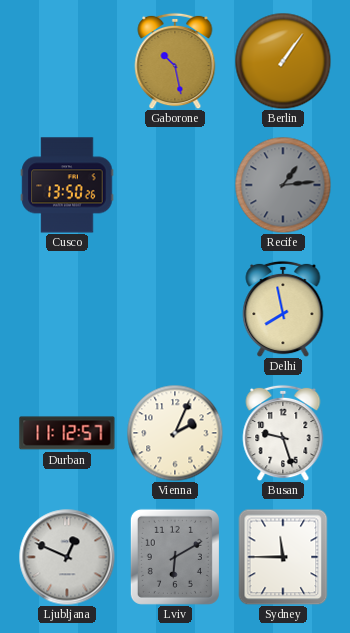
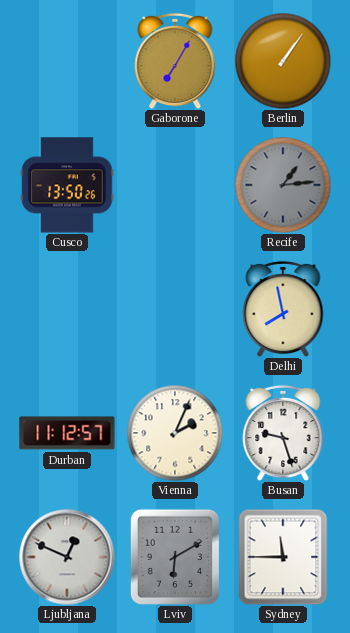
Gaborone: 10:28 -> 7:05
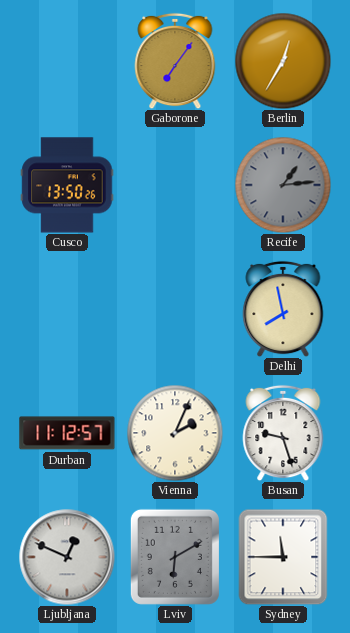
Gaborone: 7:05 -> 7:06
Berlin: 1:06 -> 12:35
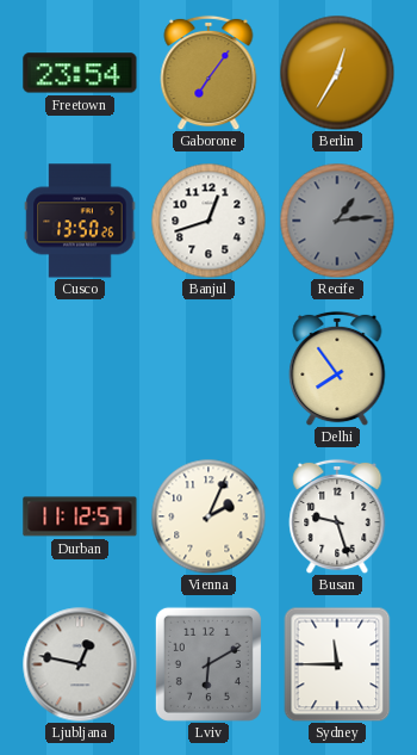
Freetown: none -> 23:54
Banjul: none -> 12:42
Delhi: 7:58 -> 7:54
Ljubljana: 12:49 -> 12:47
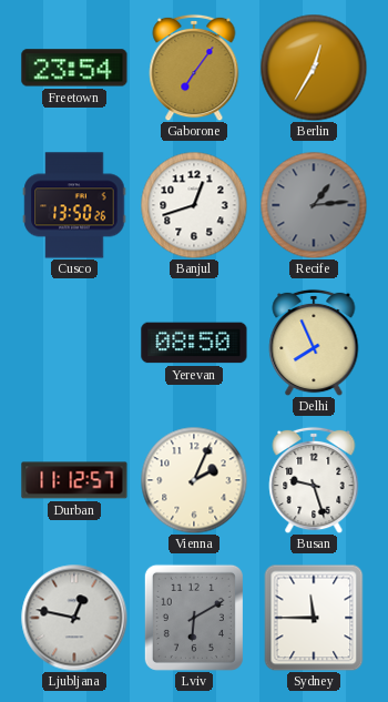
Yerevan: none -> 08:50
Delhi: 7:54 -> 7:56
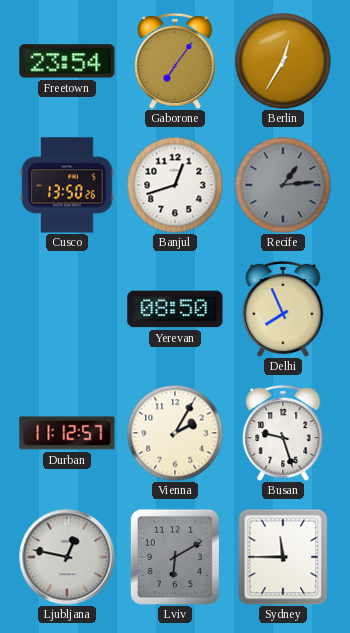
Vienna: 2:04 -> 2:05
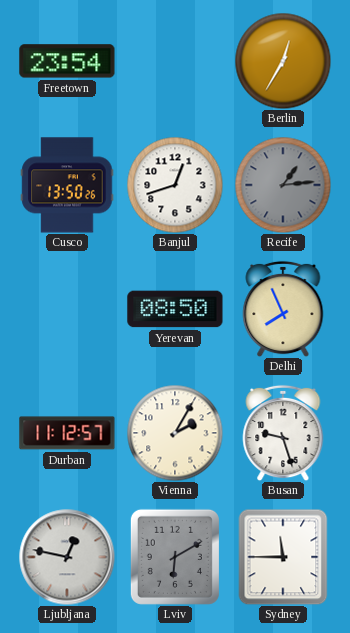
Gaborone: 7:06 -> none
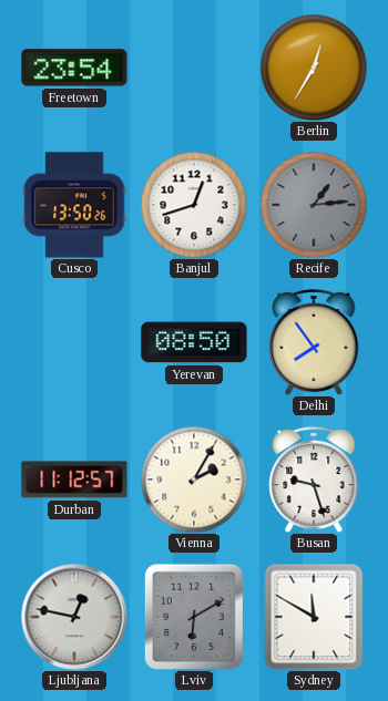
Delhi: 7:56 -> 7:54
Sydney: 11:45 -> 11:50
